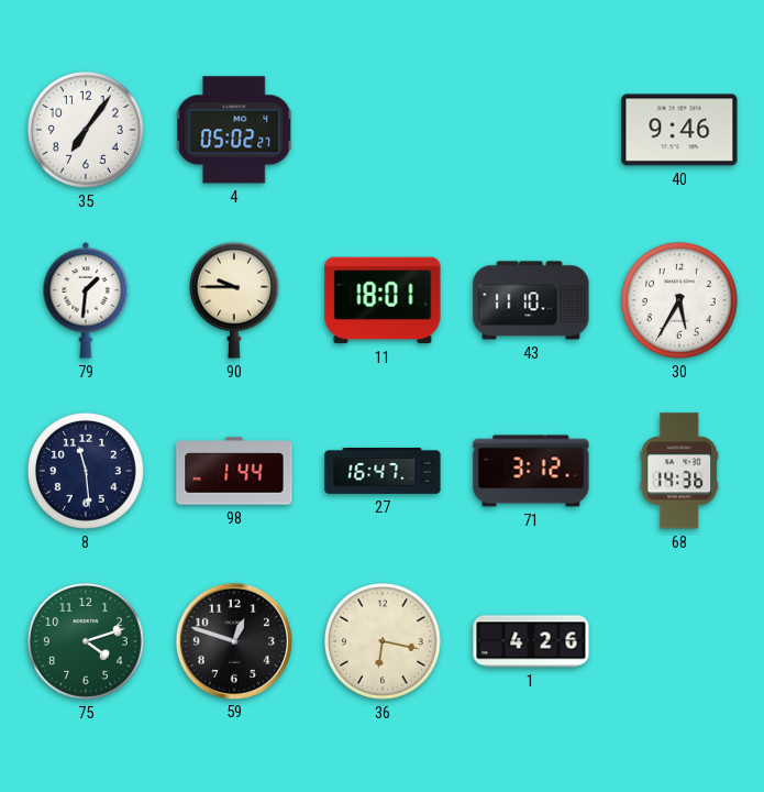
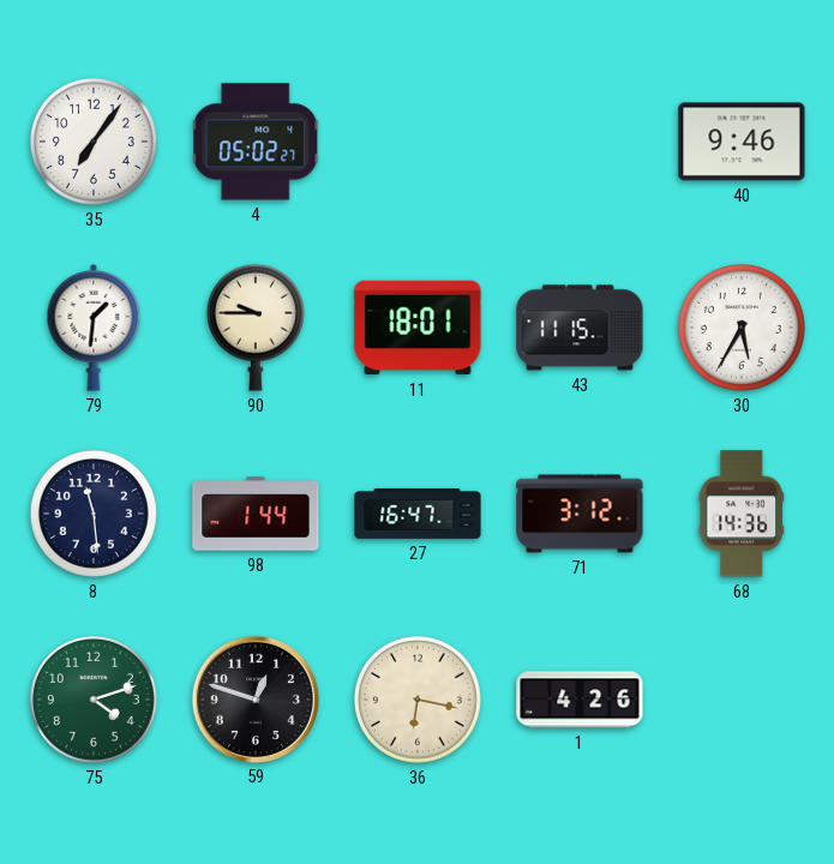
43: 11:10 -> 11:15
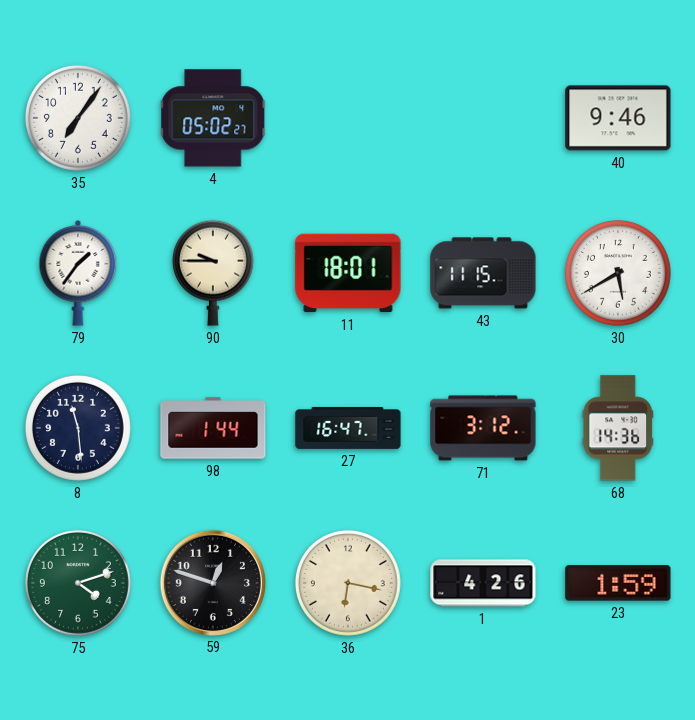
79: 1:31 -> 1:36
30: 5:35 -> 5:40
23: none -> 1:59
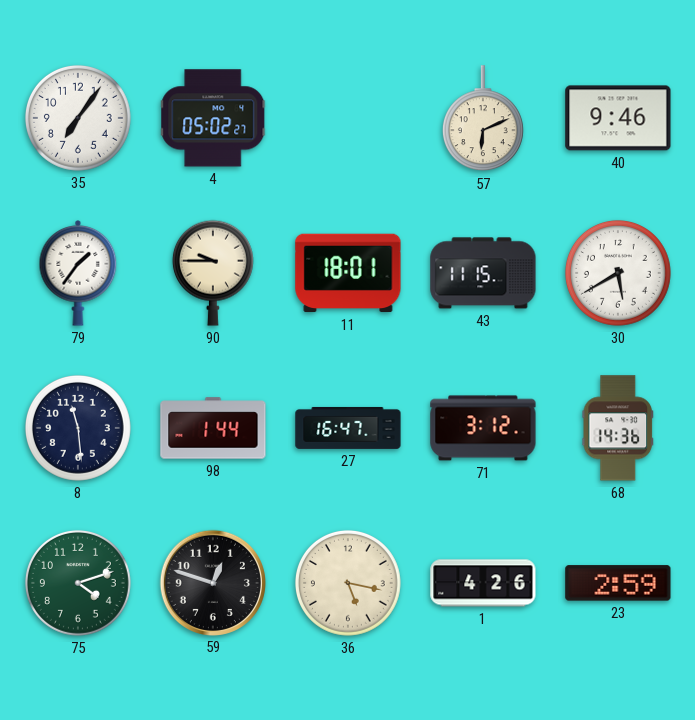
57: none -> 6:11
36: 6:17 -> 5:17
23: 1:59 -> 2:59
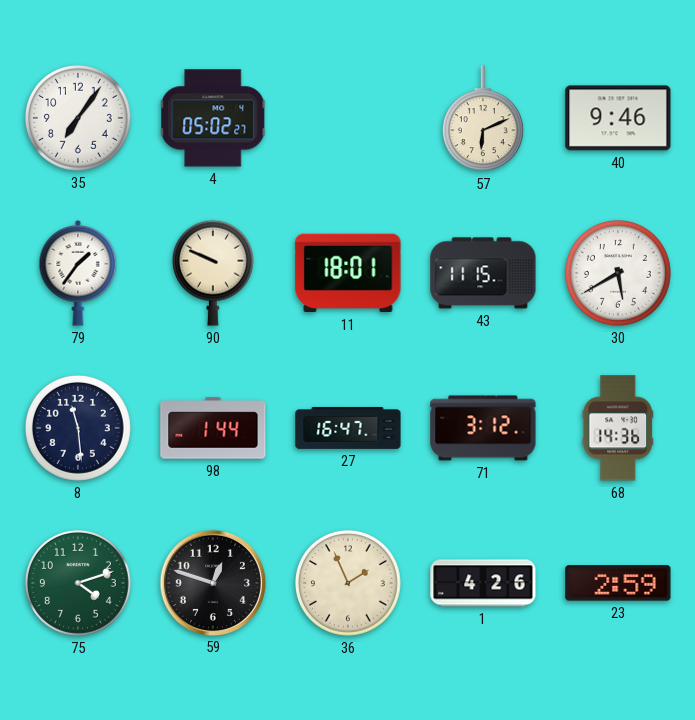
90: 9:45 -> 9:49
36: 5:17 -> 1:56
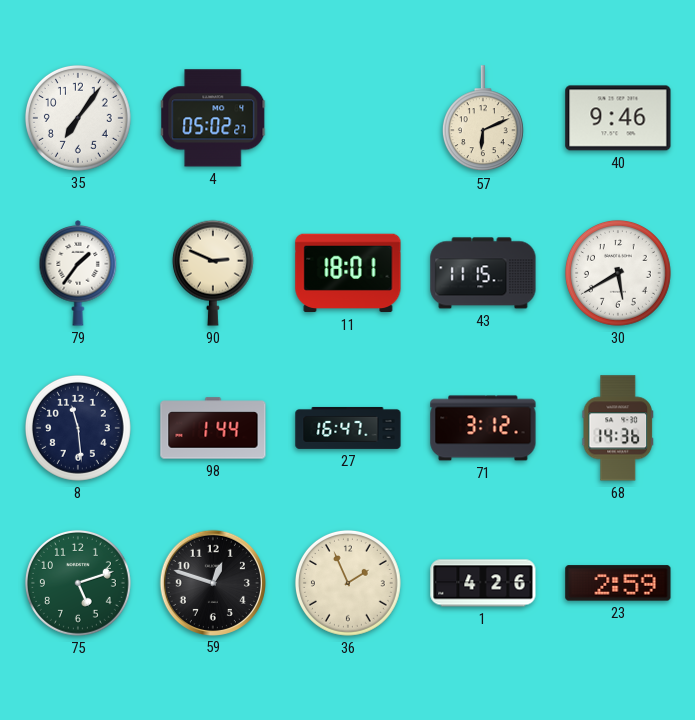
90: 9:49 -> 2:49
75: 4:12 -> 5:12
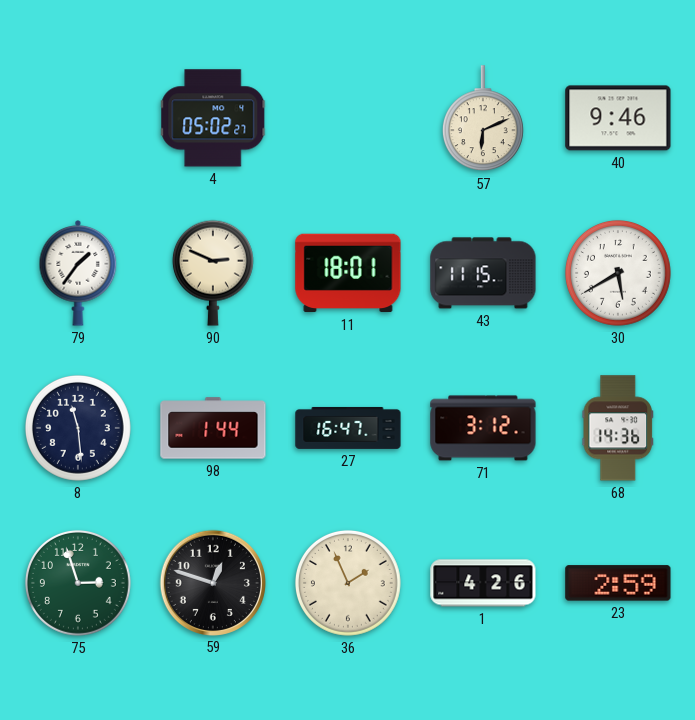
35: 7:06 -> none
75: 5:12 -> 2:57
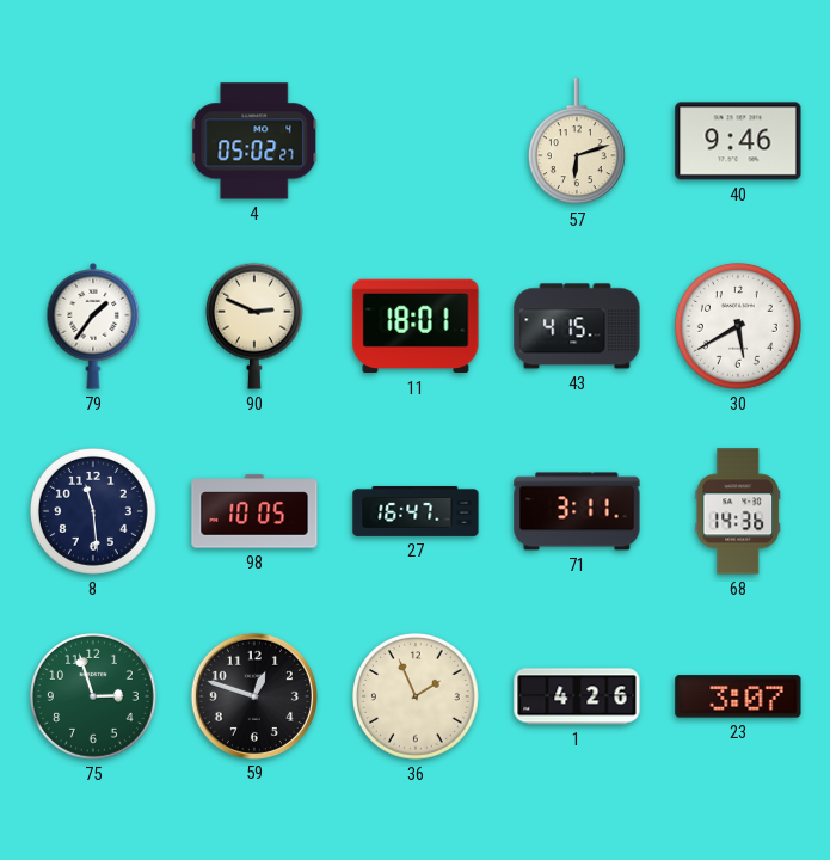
57: 6:11 -> 6:12
43: 11:15 -> 4:15
98: 1:44 -> 10:05
71: 3:12 -> 3:11
23: 2:59 -> 3:07
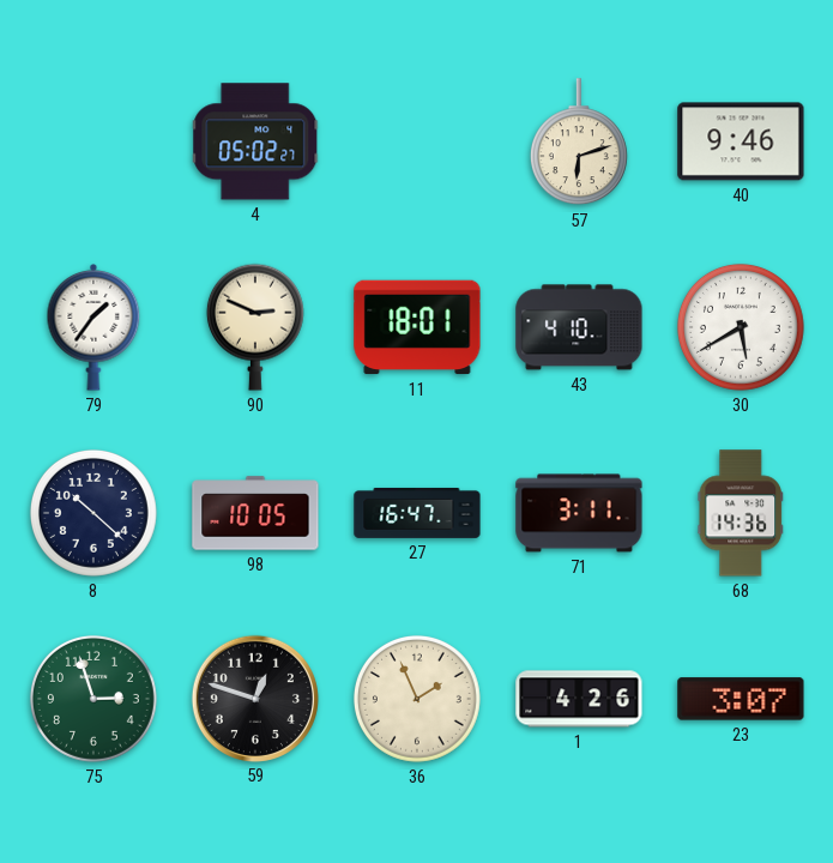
43: 4:15 -> 4:10
8: 11:29 -> 10:22
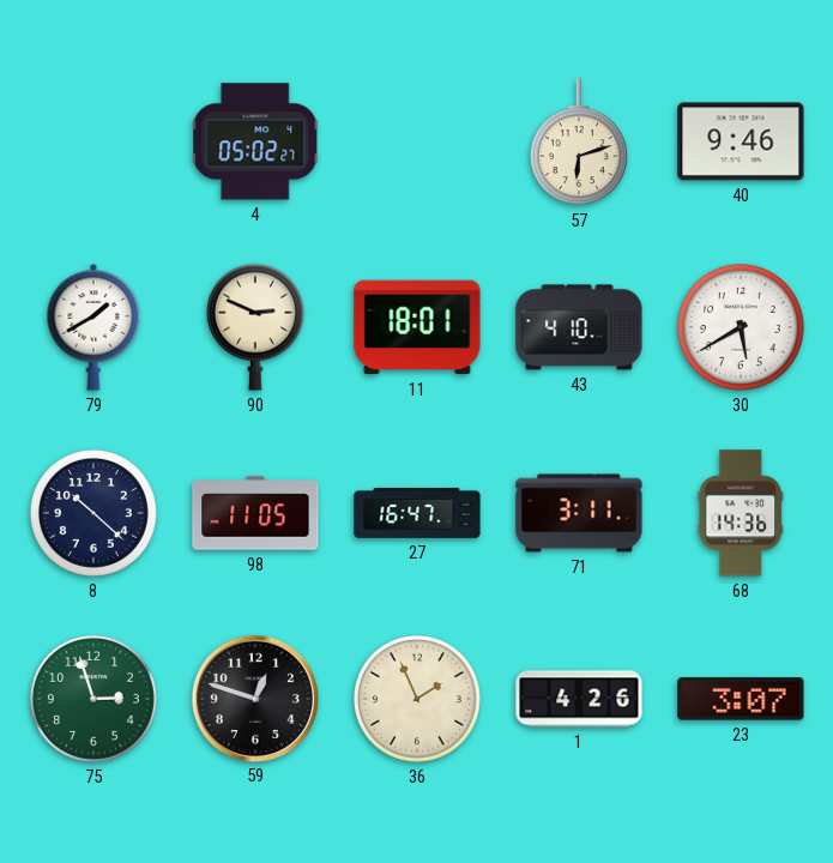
79: 1:36 -> 1:40
98: 10:05 -> 11:05
